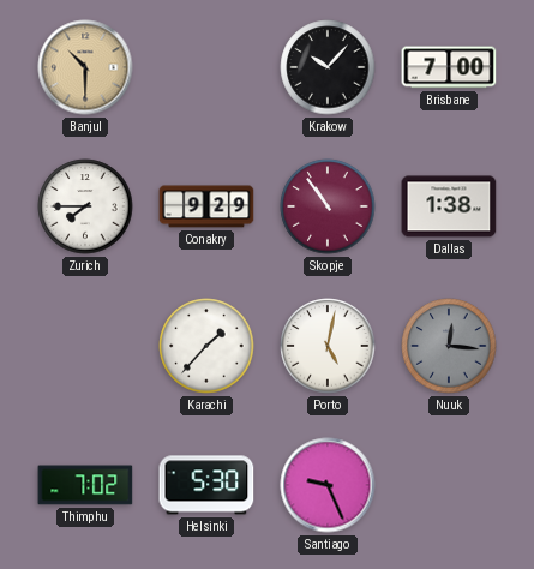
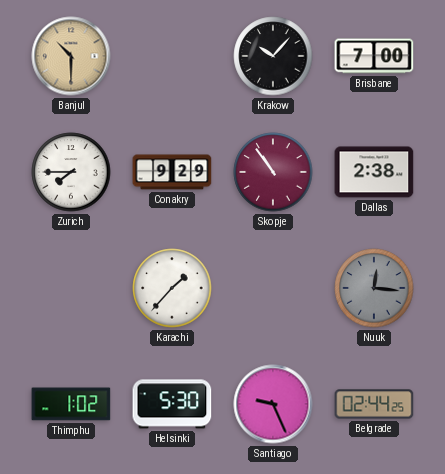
Dallas: 1:38 -> 2:38
Porto: 5:02 -> none
Thimphu: 7:02 -> 1:02
Belgrade: none -> 02:44
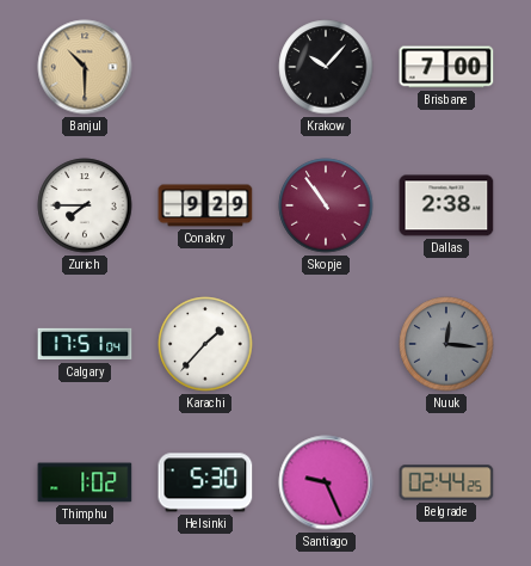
Calgary: none -> 17:51
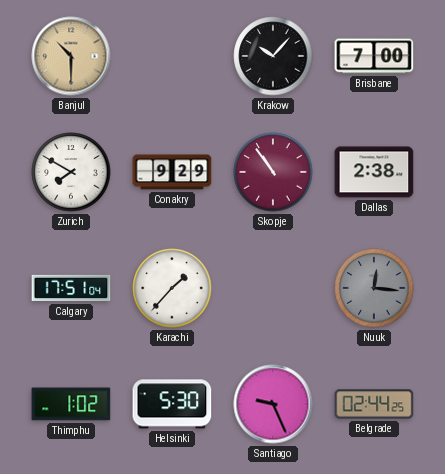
Zurich: 7:45 -> 7:50
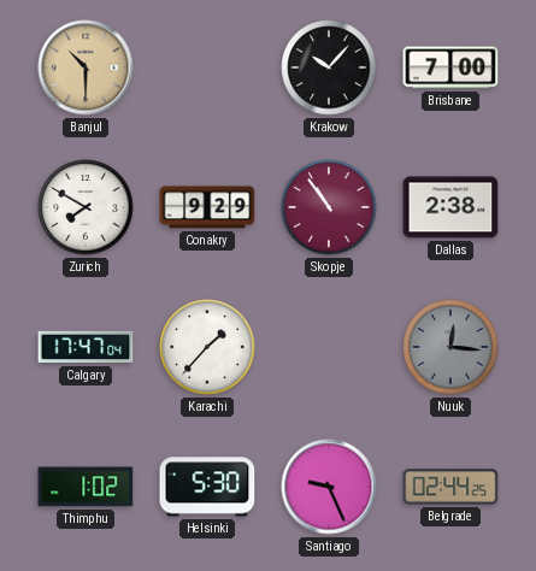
Calgary: 17:51 -> 17:47
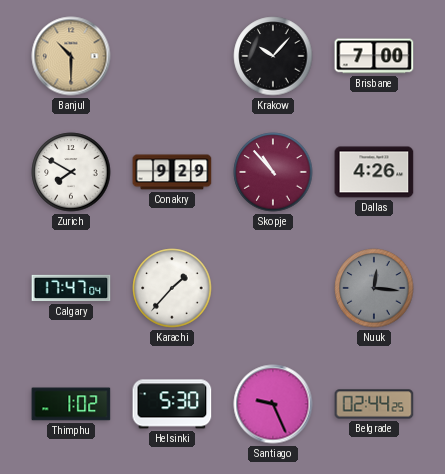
Skopje: 10:54 -> 10:53
Dallas: 2:38 -> 4:26
